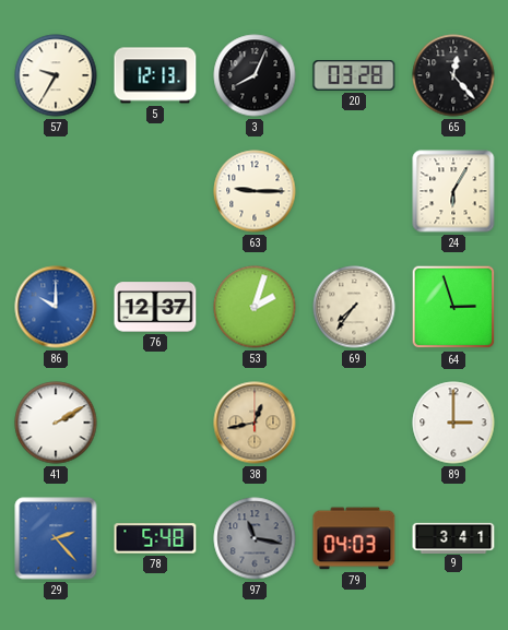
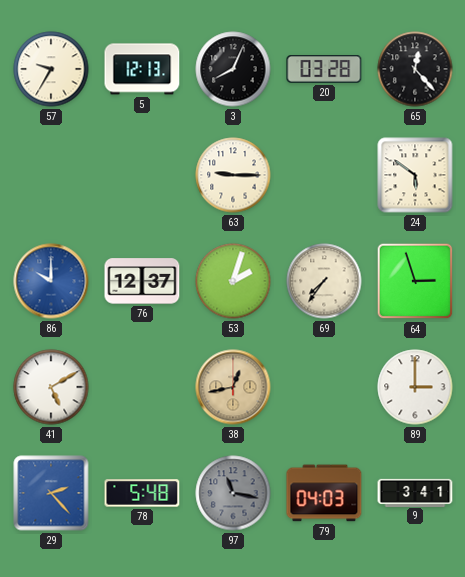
24: 6:05 -> 5:51
41: 2:10 -> 5:10
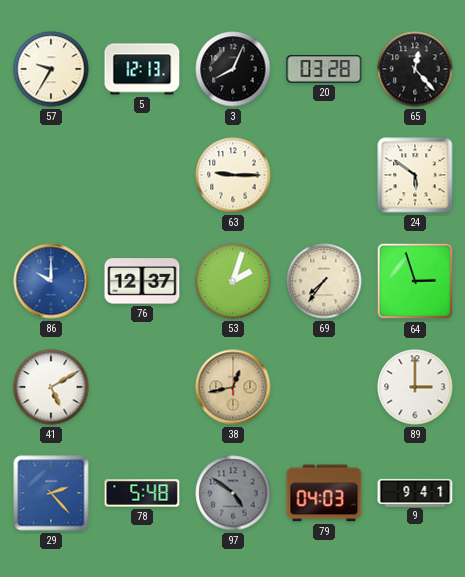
97: 11:17 -> 4:51
9: 3:41 -> 9:41
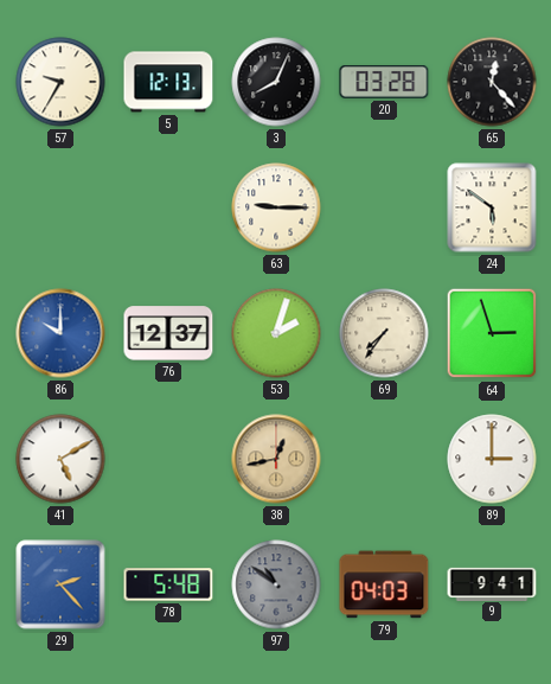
97: 4:51 -> 10:51
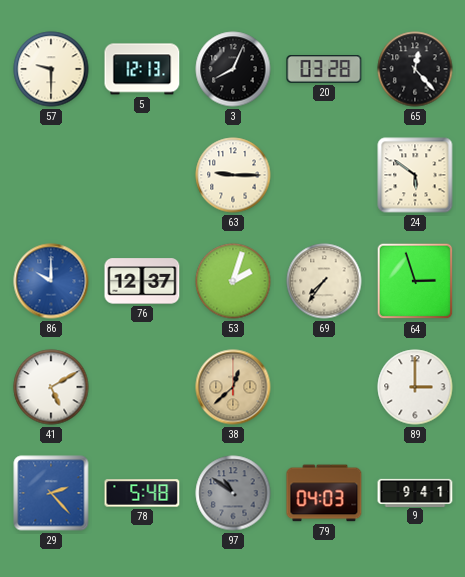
57: 9:35 -> 9:30
38: 12:43 -> 12:38
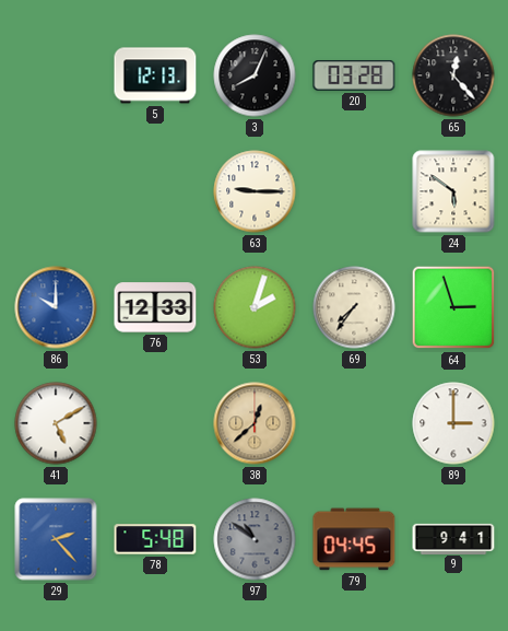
57: 9:30 -> none
76: 12:37 -> 12:33
79: 04:03 -> 04:45
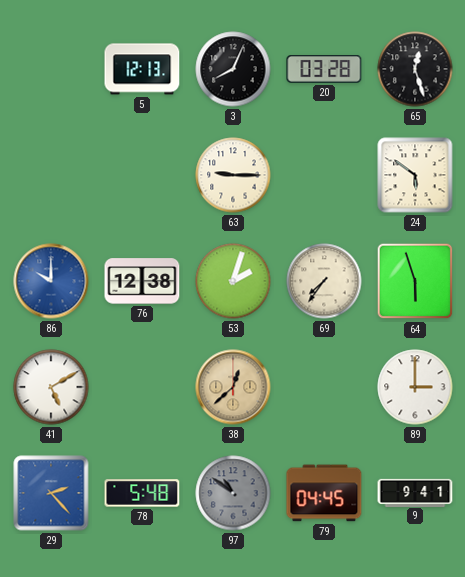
65: 12:23 -> 12:27
76: 12:33 -> 12:38
64: 2:57 -> 5:57
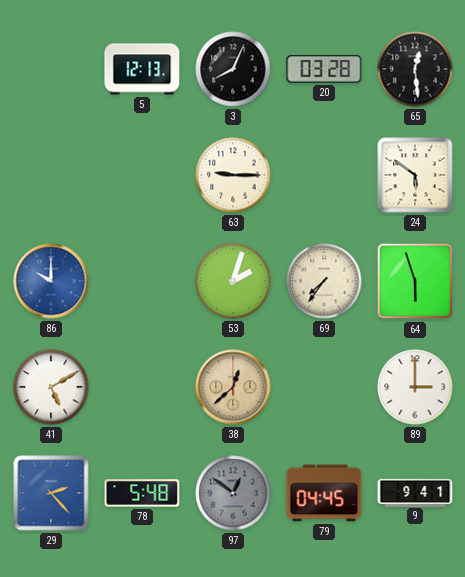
65: 12:27 -> 12:29
76: 12:38 -> none
97: 10:51 -> 12:51
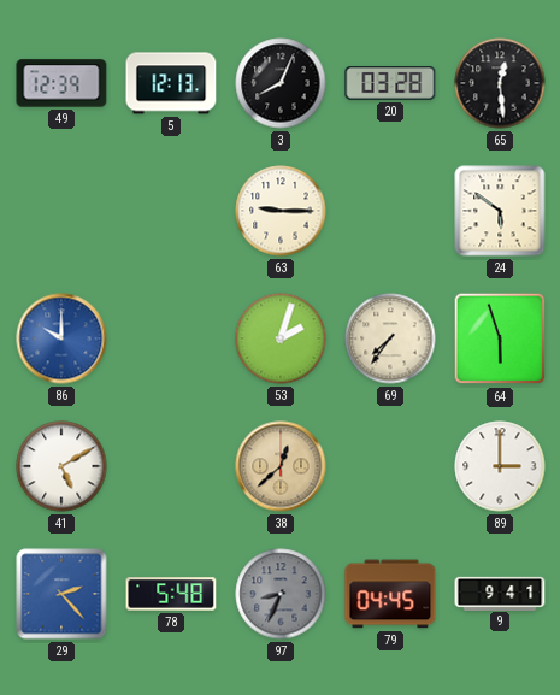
49: none -> 12:39
97: 12:51 -> 8:34
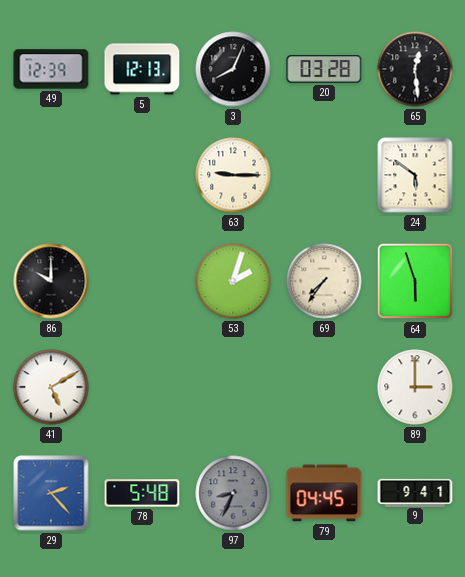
86 dial: blue -> black
38: 12:38 -> none
